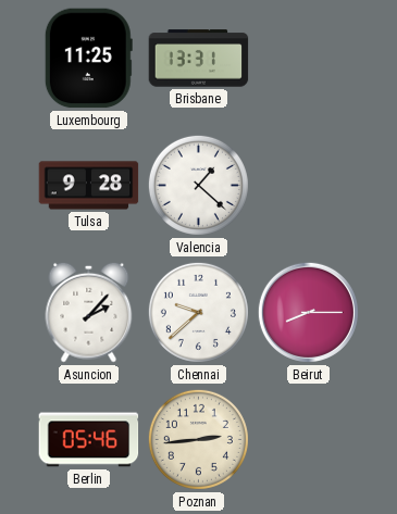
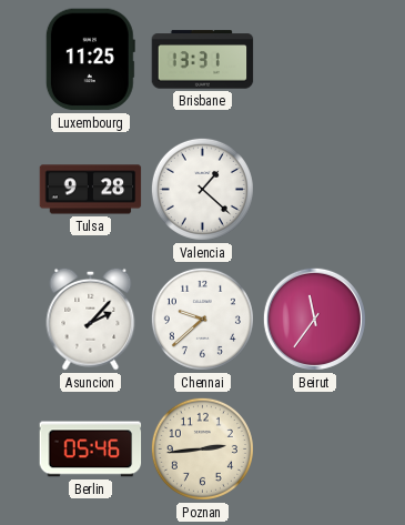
Beirut: 8:15 -> 11:36
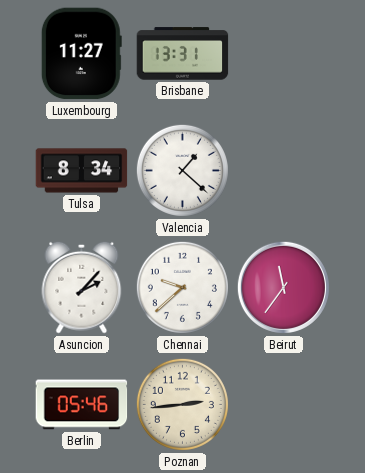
Luxembourg: 11:25 -> 11:27
Tulsa: 9:28 -> 8:34
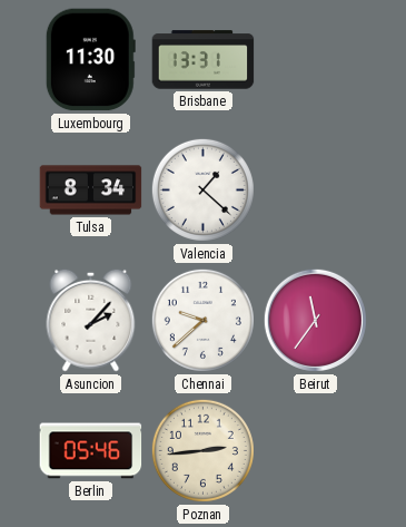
Luxembourg: 11:27 -> 11:30
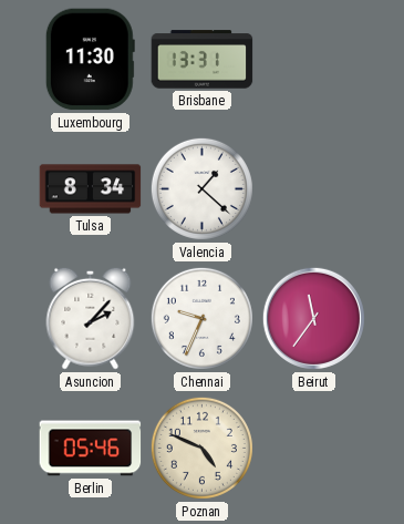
Chennai: 9:38 -> 9:34
Poznan: 2:44 -> 4:49
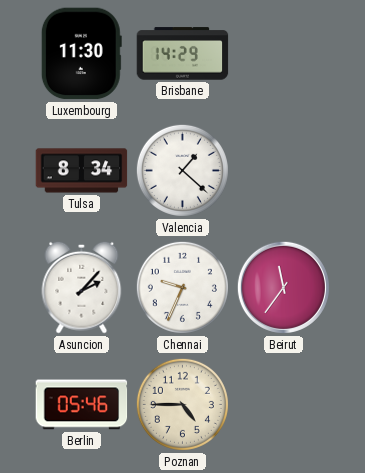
Brisbane: 13:31 -> 14:29
Poznan: 4:49 -> 4:45
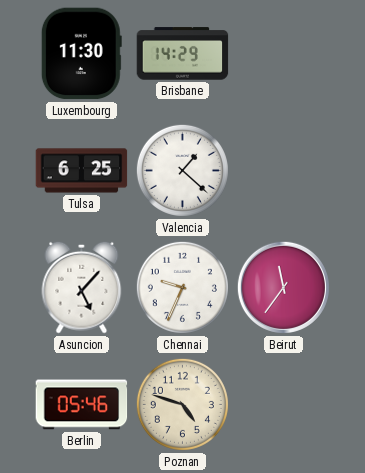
Tulsa: 8:34 -> 6:25
Asuncion: 2:07 -> 5:07
Poznan: 4:45 -> 4:48
